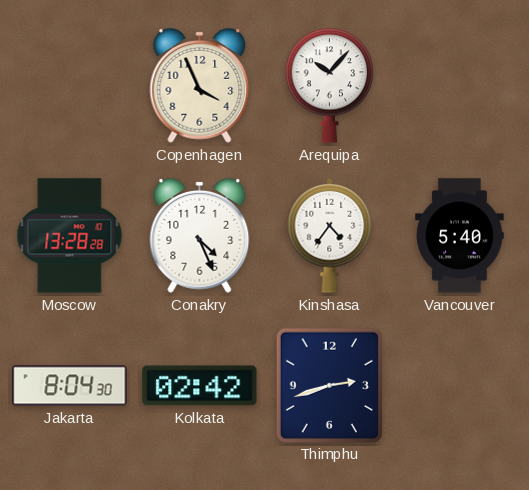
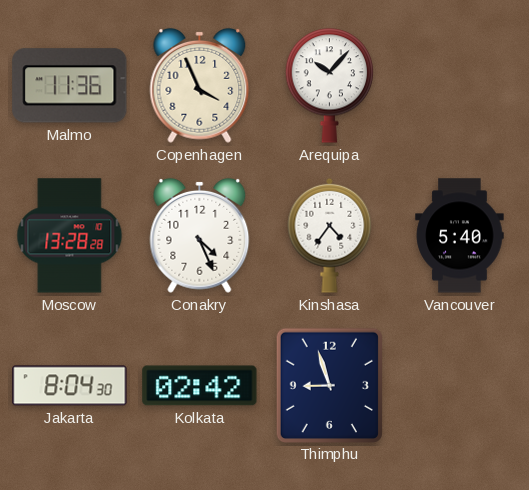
Malmo: none -> 11:36
Thimphu: 2:42 -> 8:57
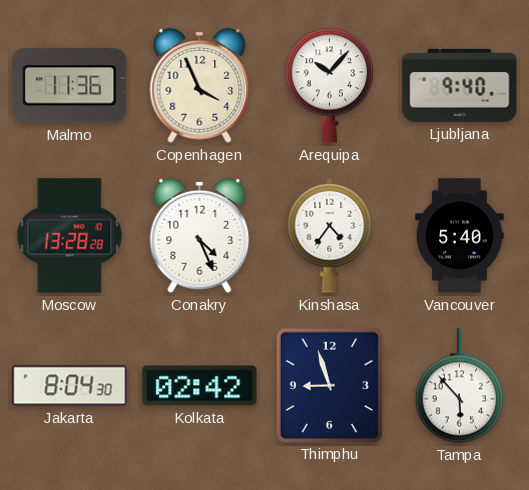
Ljubljana: none -> 9:40
Tampa: none -> 5:53
